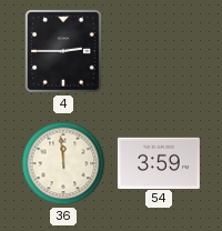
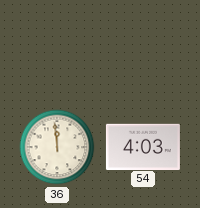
4: 2:45 -> none
54: 3:59 -> 4:03
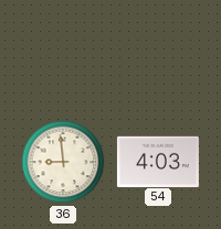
36: 11:59 -> 8:59
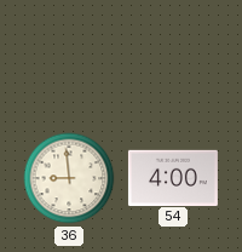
54: 4:03 -> 4:00
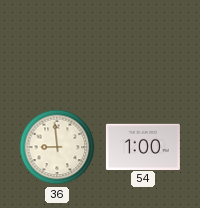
54: 4:00 -> 1:00
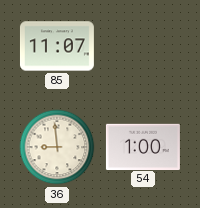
85: none -> 11:07
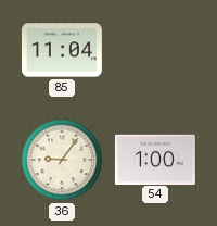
85: 11:07 -> 11:04
36: 8:59 -> 9:06
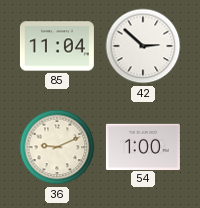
42: none -> 2:52
36: 9:06 -> 9:11
